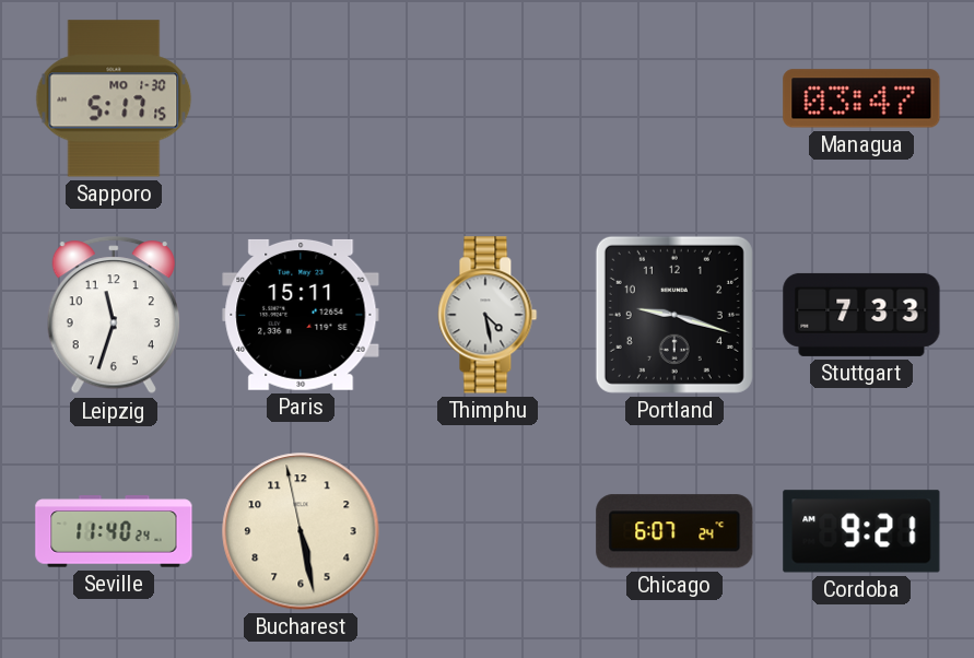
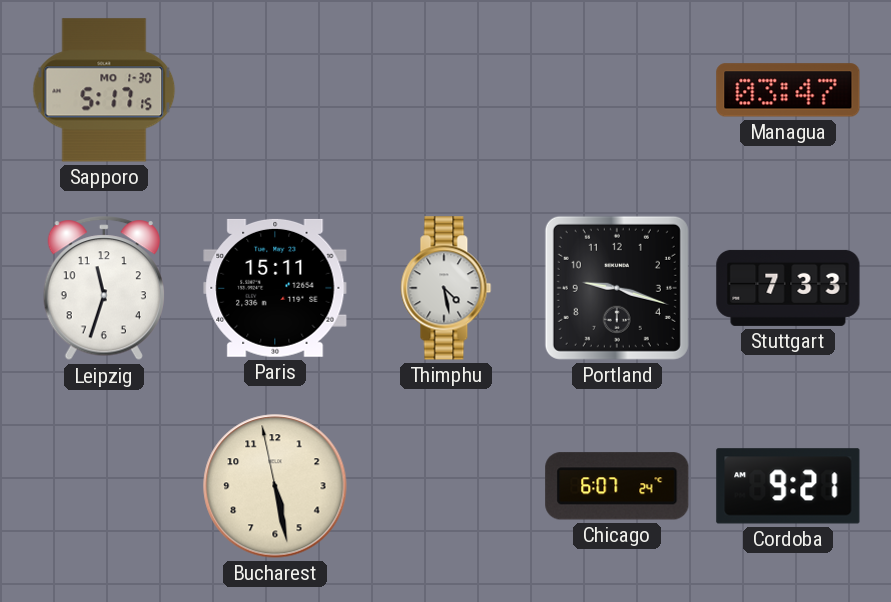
Seville: 11:40 -> none
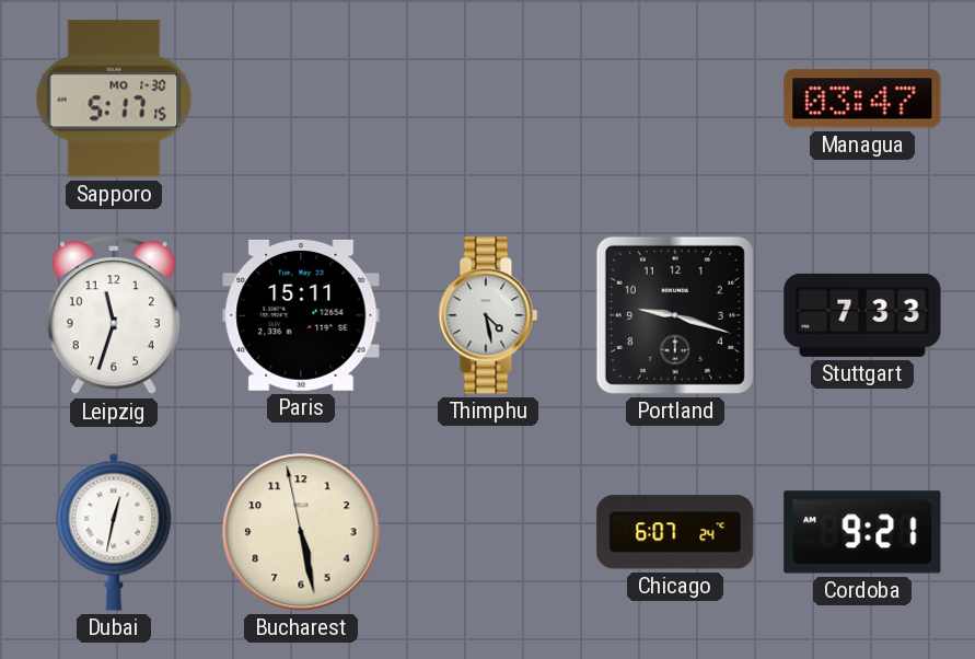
Dubai: none -> 12:32
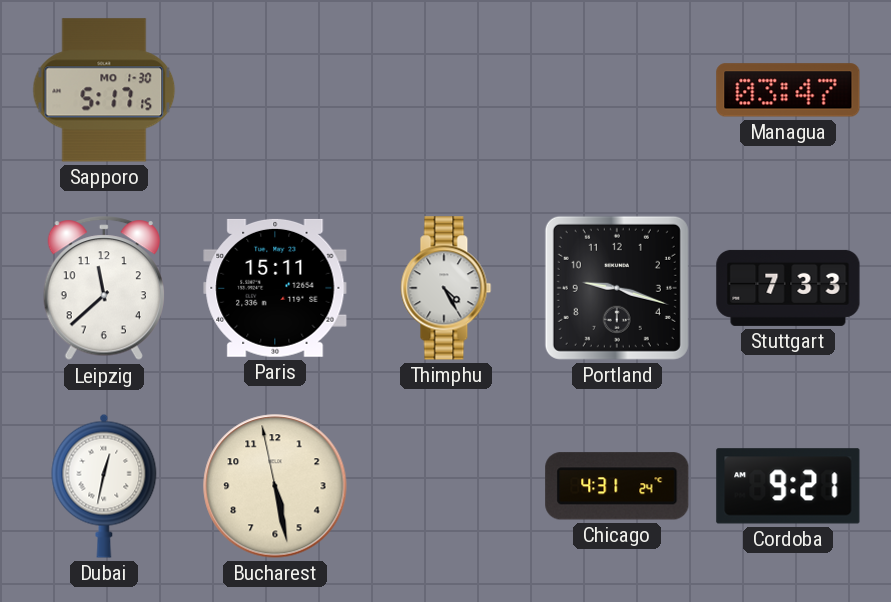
Leipzig: 11:33 -> 11:38
Thimphu: 4:28 -> 4:25
Chicago: 6:07 -> 4:31
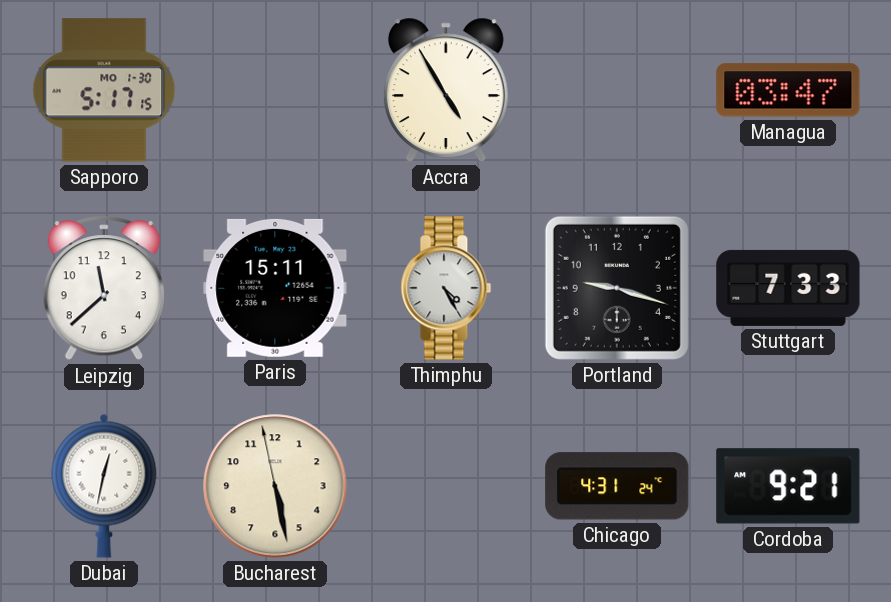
Accra: none -> 4:55
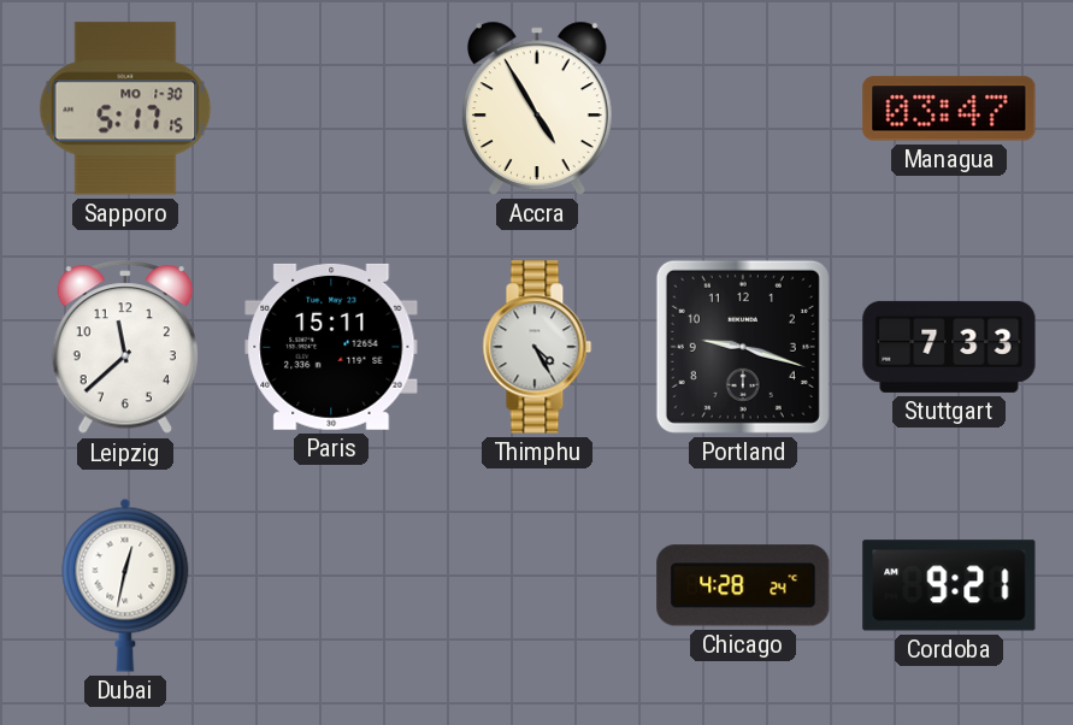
Bucharest: 5:27 -> none
Chicago: 4:31 -> 4:28
